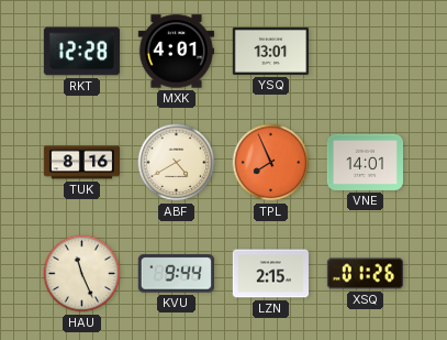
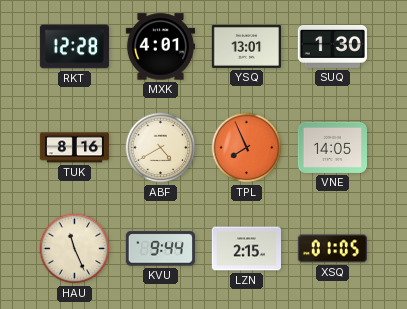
SUQ: none -> 1:30
VNE: 14:01 -> 14:05
XSQ: 01:26 -> 01:05
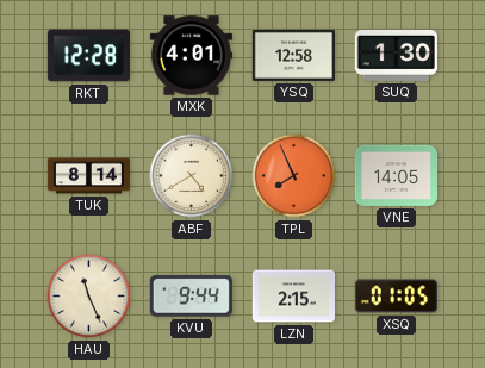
YSQ: 13:01 -> 12:58
TUK: 8:16 -> 8:14
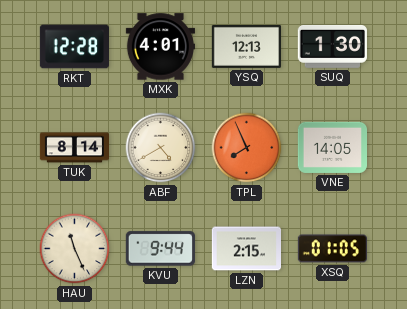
YSQ: 12:58 -> 12:13
